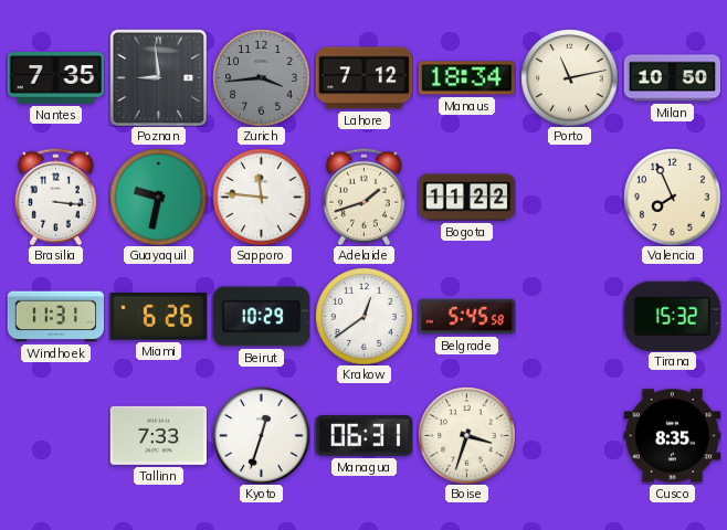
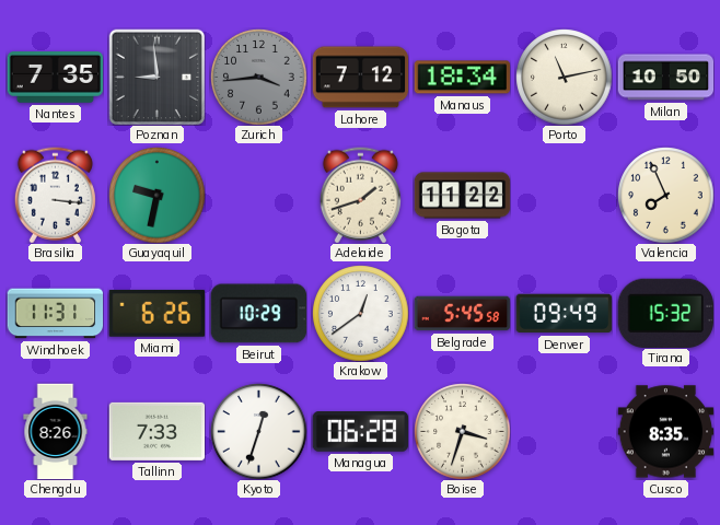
Sapporo: 11:46 -> none
Denver: none -> 09:49
Chengdu: none -> 8:26
Managua: 06:31 -> 06:28
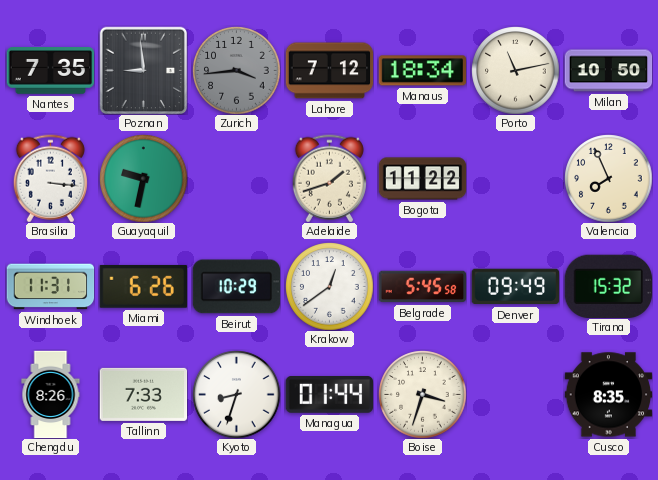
Kyoto: 12:33 -> 8:33
Managua: 06:28 -> 01:44
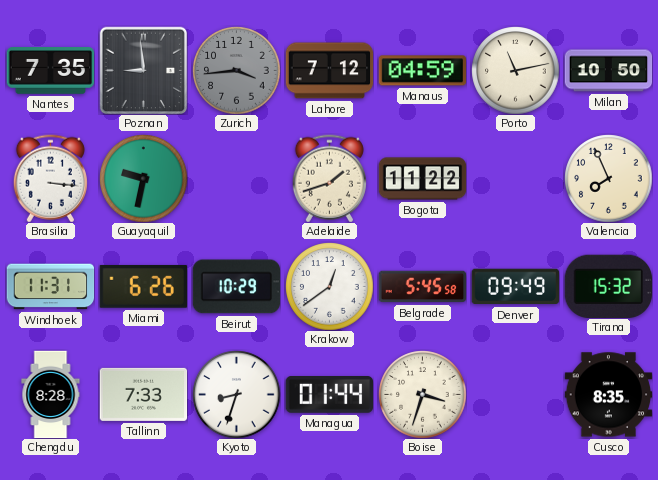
Manaus: 18:34 -> 04:59
Chengdu: 8:26 -> 8:28
